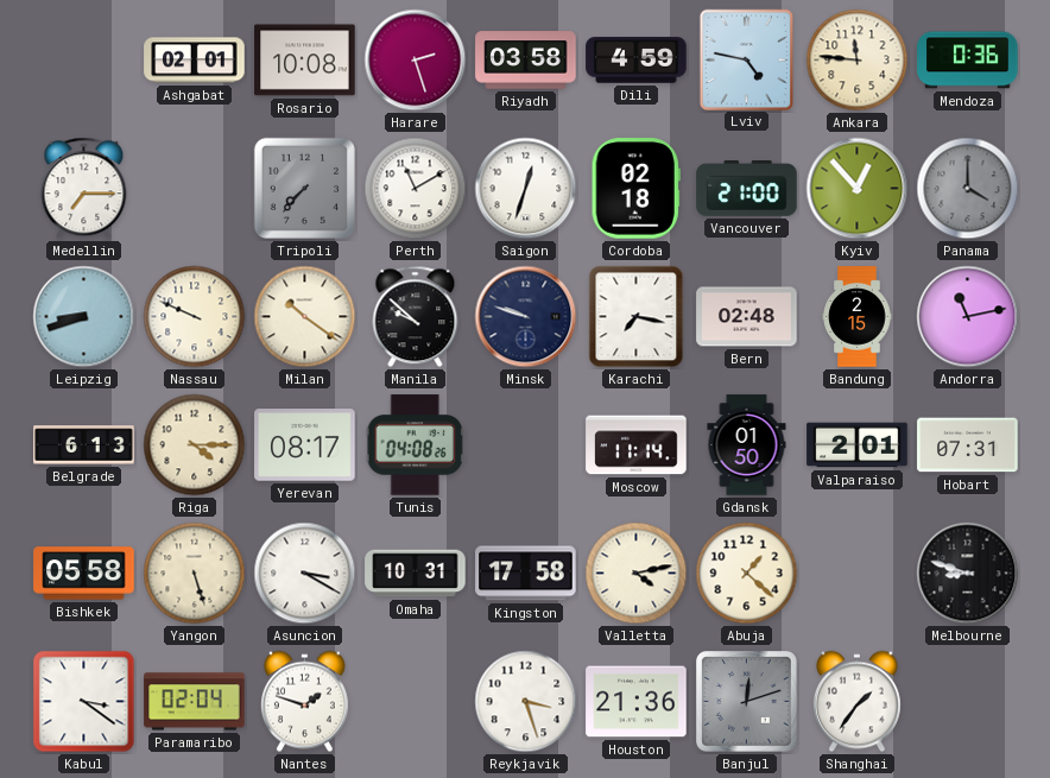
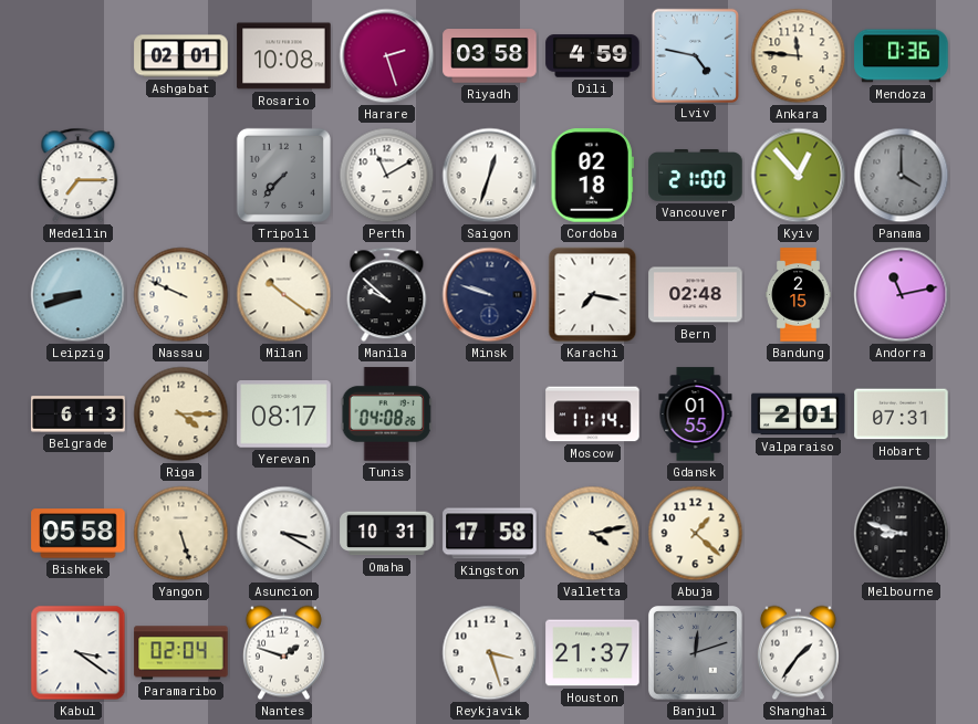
Gdansk: 01:50 -> 01:55
Houston: 21:36 -> 21:37
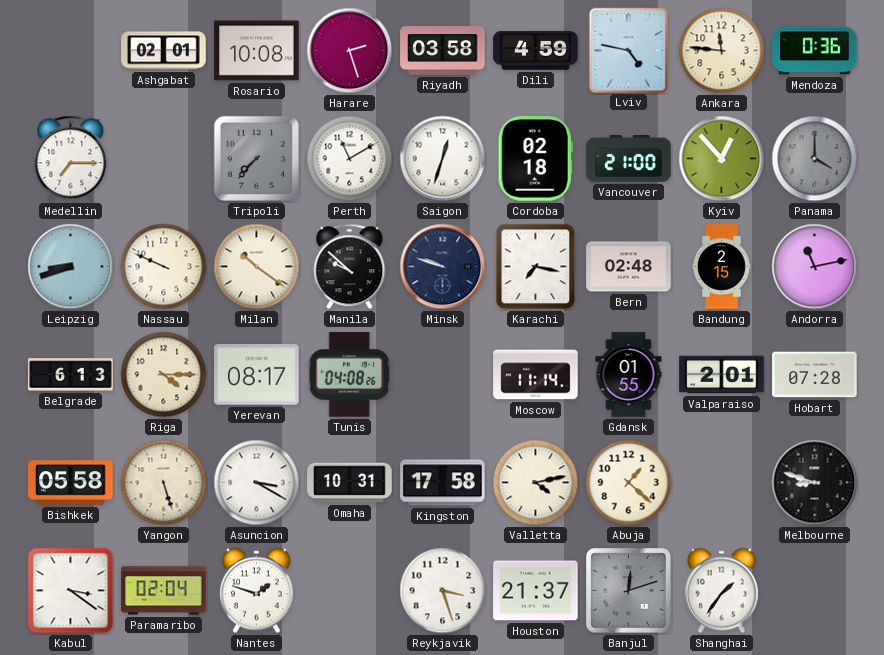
Hobart: 07:31 -> 07:28
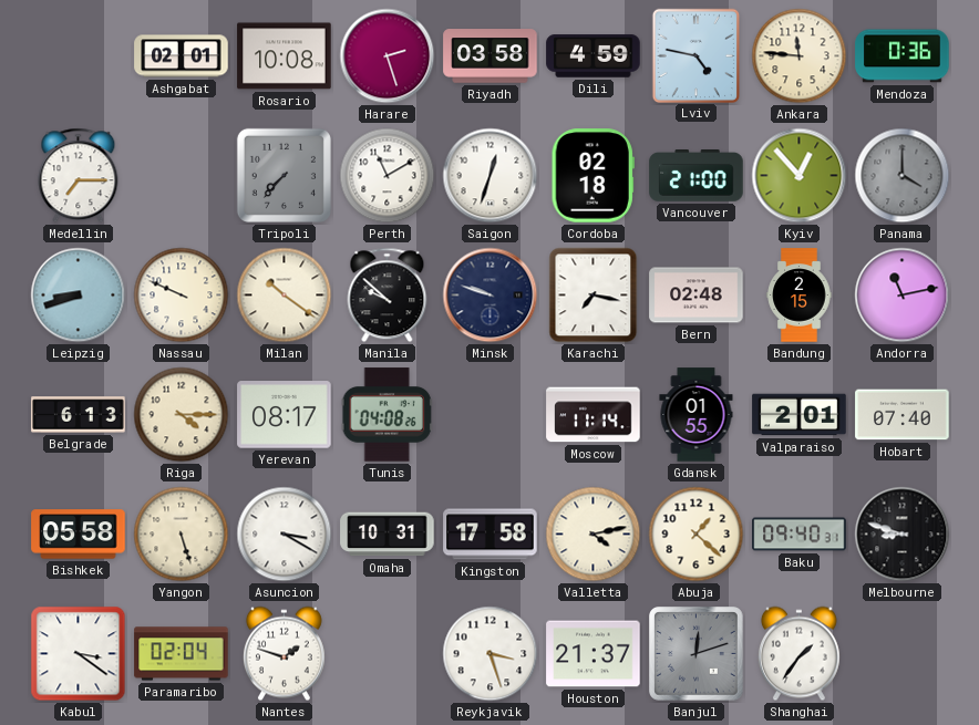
Hobart: 07:28 -> 07:40
Baku: none -> 09:40
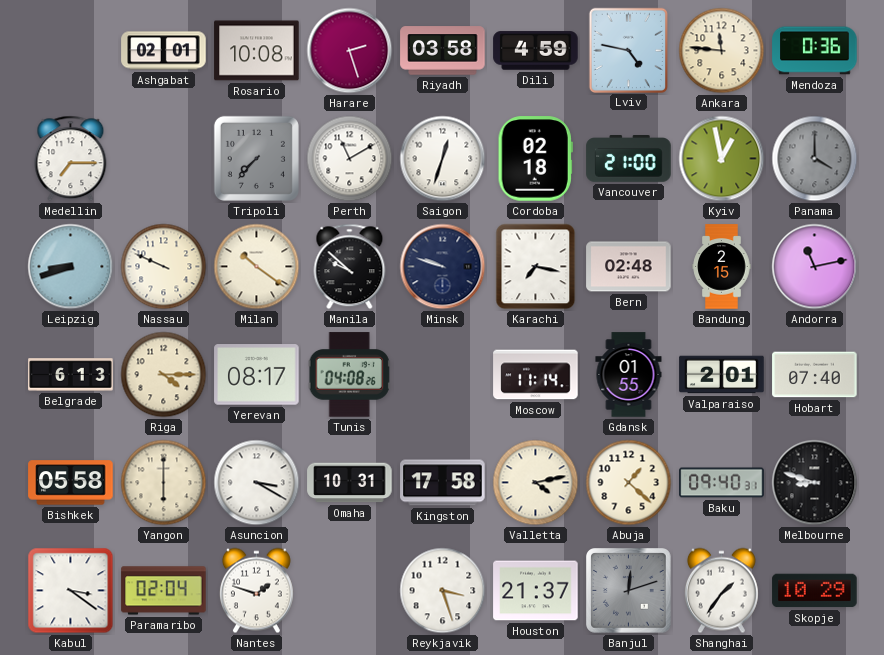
Kyiv: 12:53 -> 12:58
Yangon: 5:27 -> 6:00
Skopje: none -> 10:29
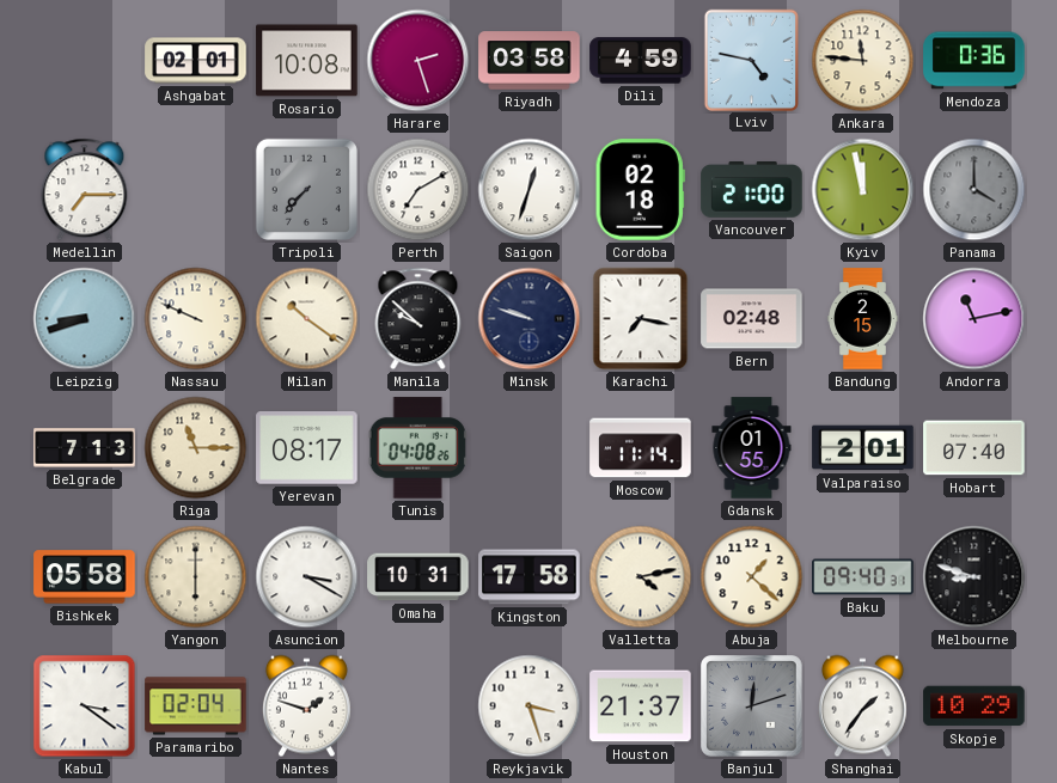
Perth: 11:10 -> 7:10
Kyiv: 12:58 -> 11:58
Belgrade: 6:13 -> 7:13
Riga: 4:15 -> 11:15
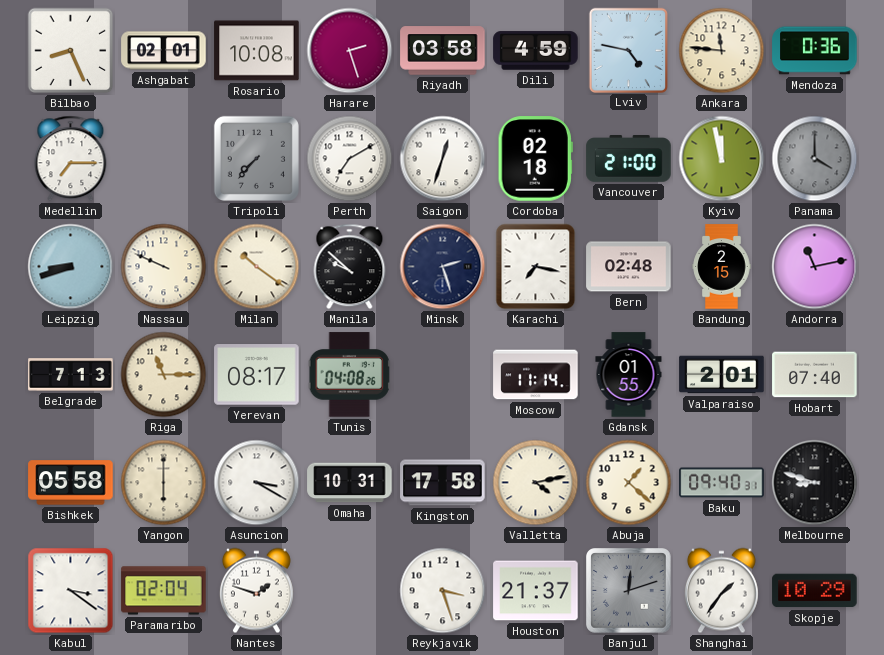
Bilbao: none -> 8:26
Minsk: 9:48 -> 2:27
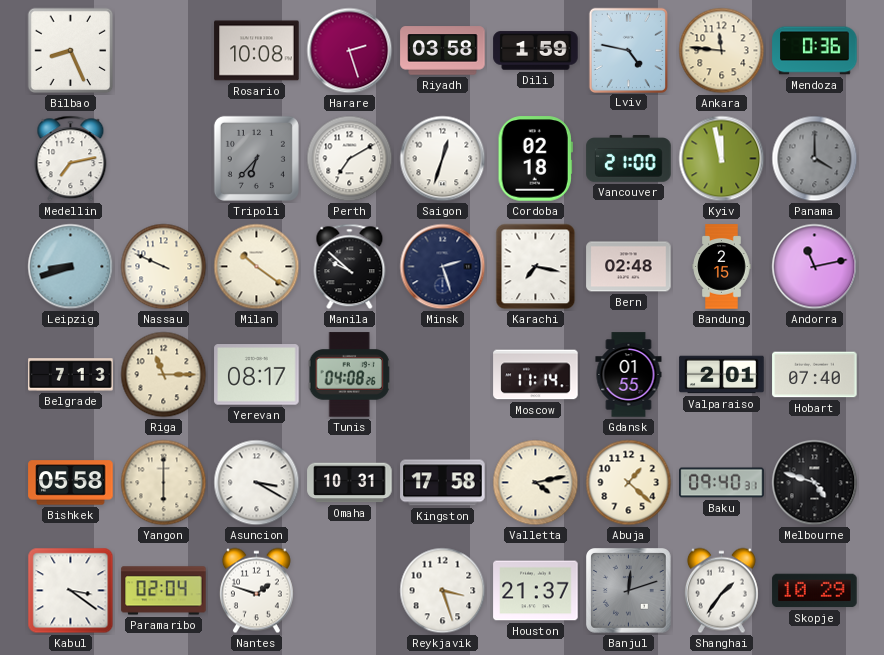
Ashgabat: 02:01 -> none
Dili: 4:59 -> 1:59
Medellin: 7:15 -> 7:13
Tripoli: 7:37 -> 6:37
Melbourne: 8:48 -> 4:48
